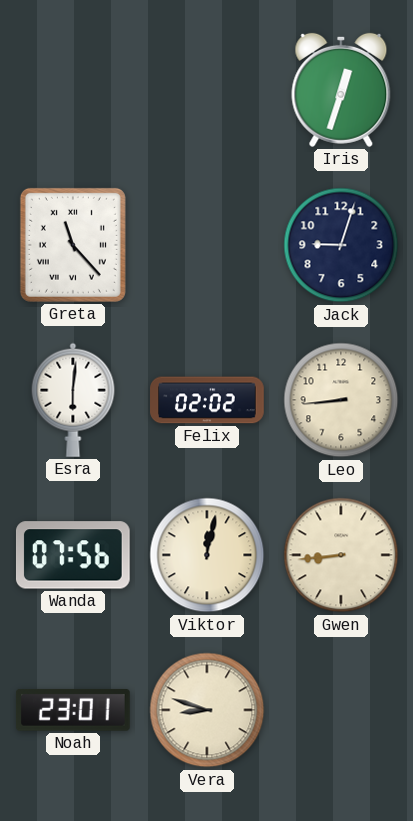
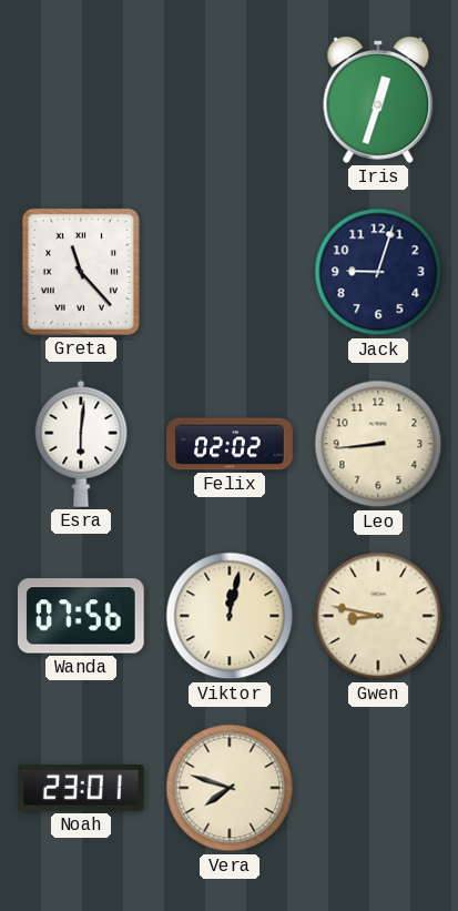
Gwen: 8:44 -> 8:47
Vera: 8:48 -> 7:48
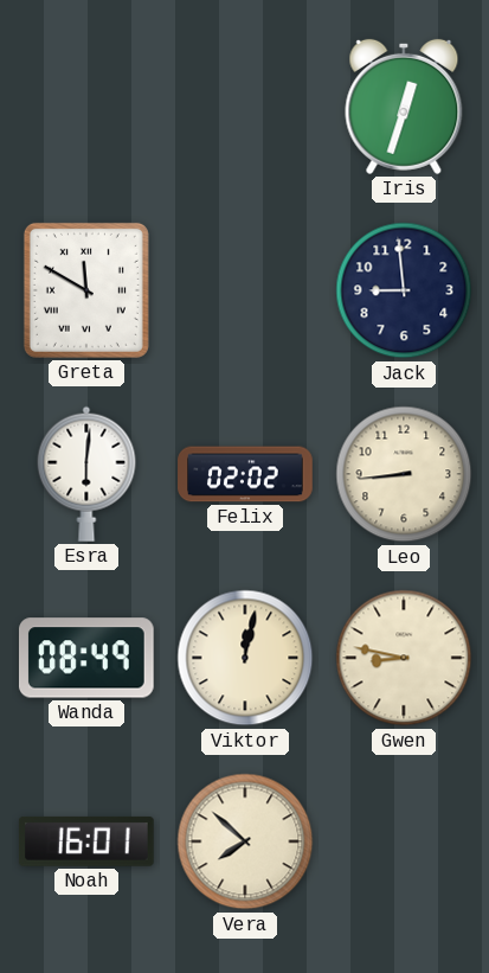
Greta: 11:23 -> 11:50
Jack: 9:03 -> 8:59
Wanda: 07:56 -> 08:49
Noah: 23:01 -> 16:01
Vera: 7:48 -> 7:52
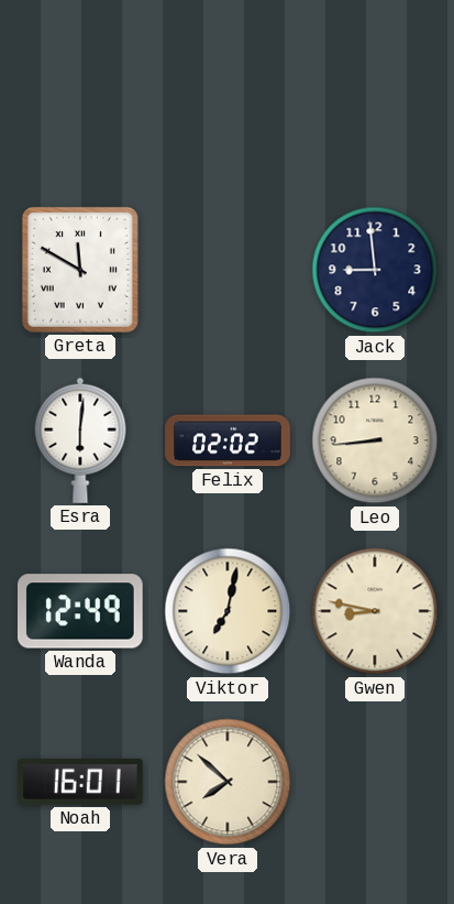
Iris: 12:33 -> none
Wanda: 08:49 -> 12:49
Viktor: 12:02 -> 7:02
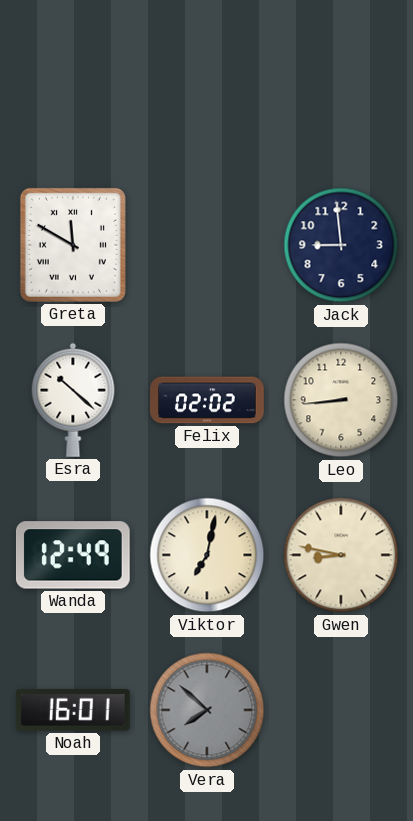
Esra: 6:01 -> 10:22
Vera dial: cream -> grey
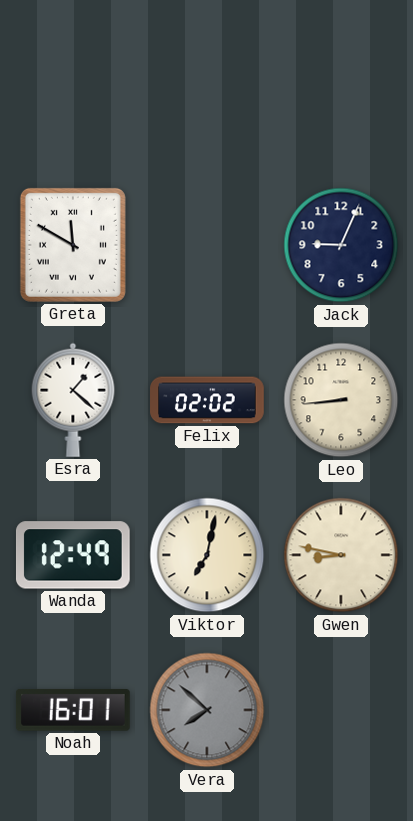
Jack: 8:59 -> 9:04
Esra: 10:22 -> 1:22
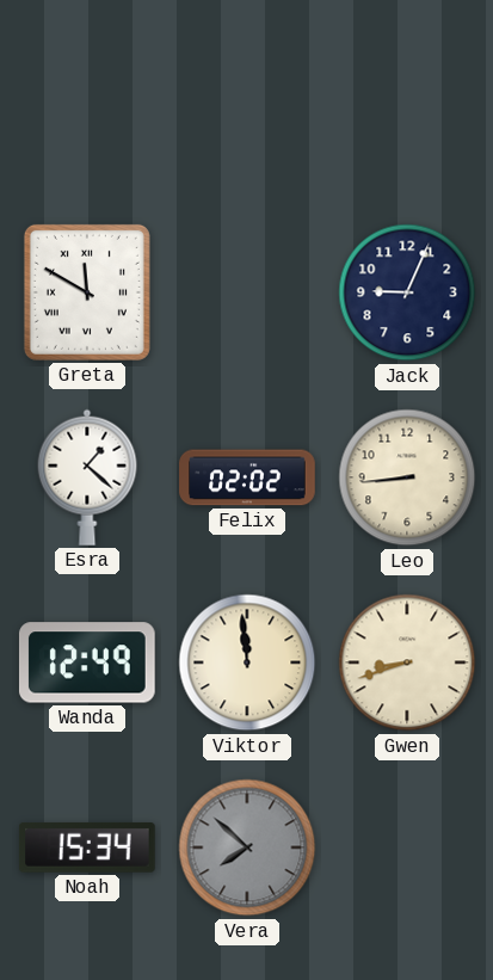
Viktor: 7:02 -> 11:59
Gwen: 8:47 -> 8:42
Noah: 16:01 -> 15:34
